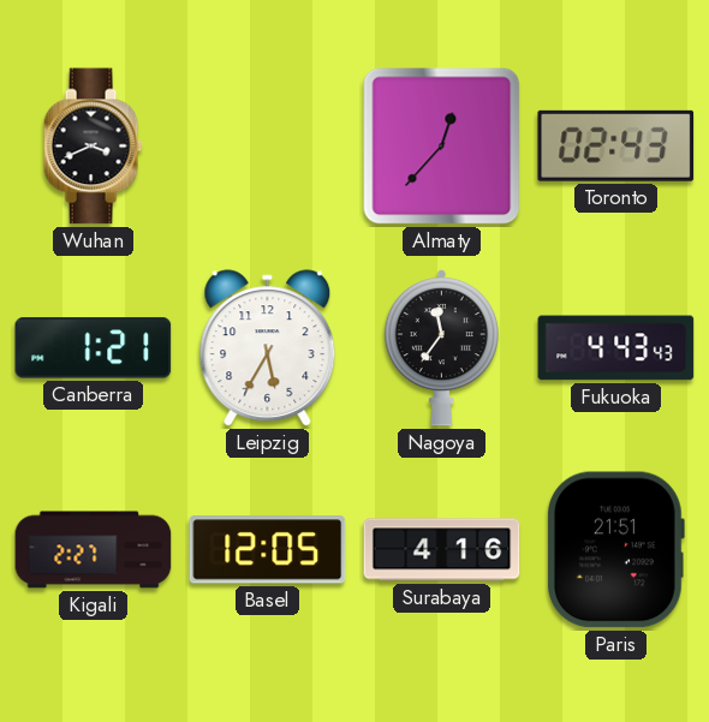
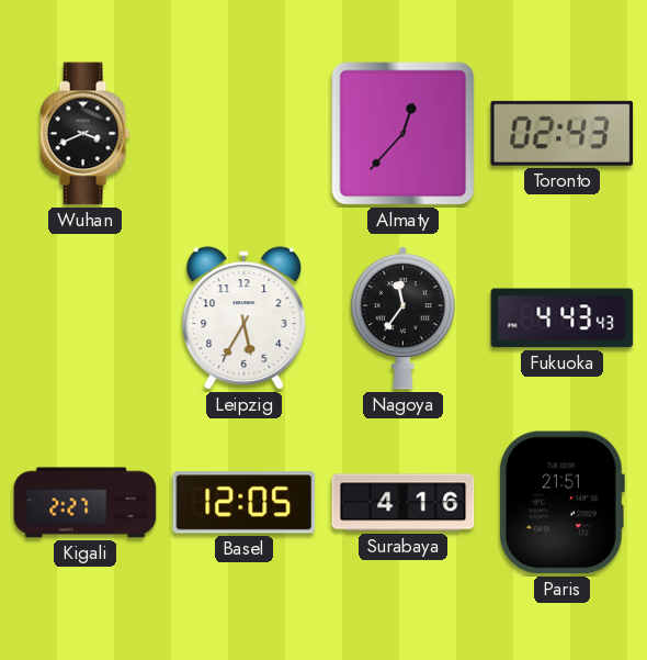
Canberra: 1:21 -> none
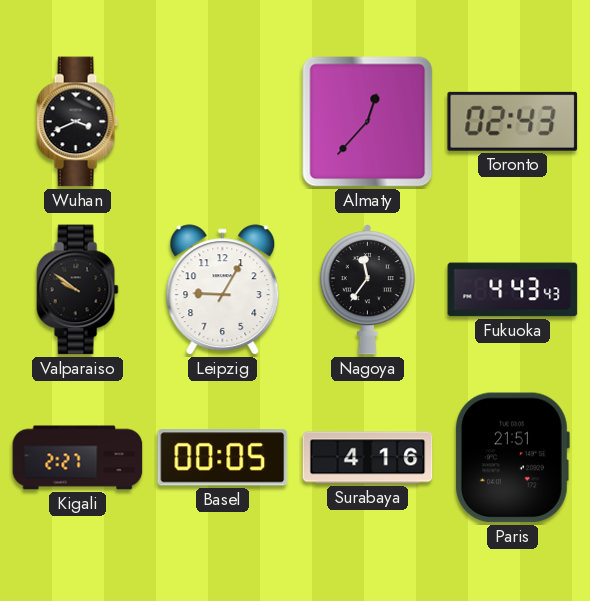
Valparaiso: none -> 9:51
Leipzig: 5:35 -> 9:05
Basel: 12:05 -> 00:05
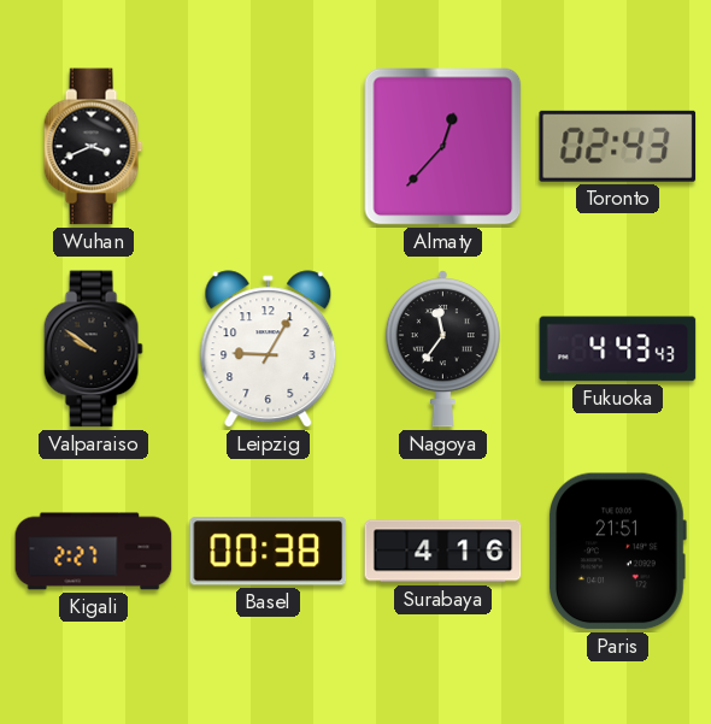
Basel: 00:05 -> 00:38
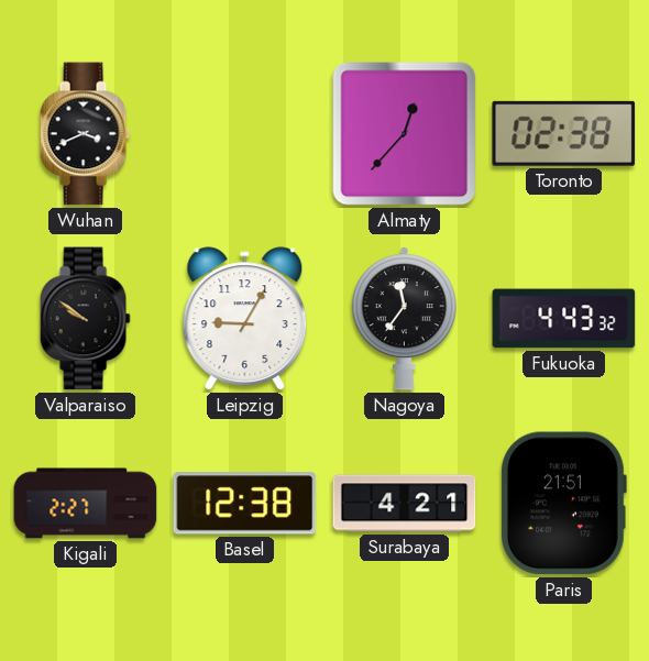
Toronto: 02:43 -> 02:38
Fukuoka: 4:43:43 -> 4:43:32
Basel: 00:38 -> 12:38
Surabaya: 4:16 -> 4:21
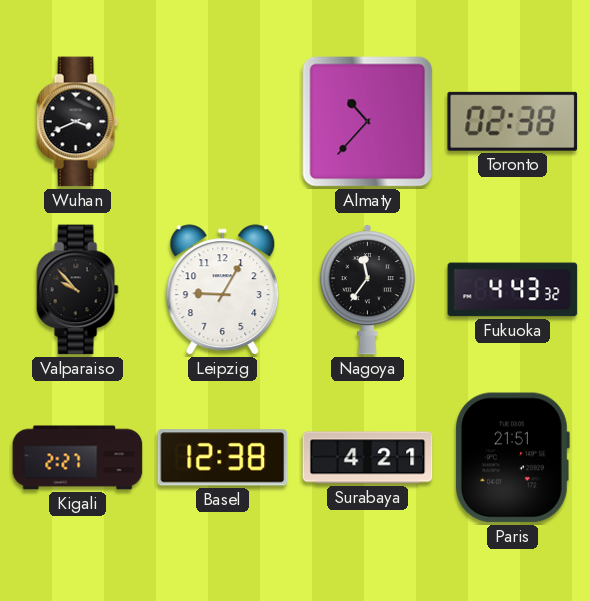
Almaty: 12:37 -> 10:37
Valparaiso: 9:51 -> 9:53
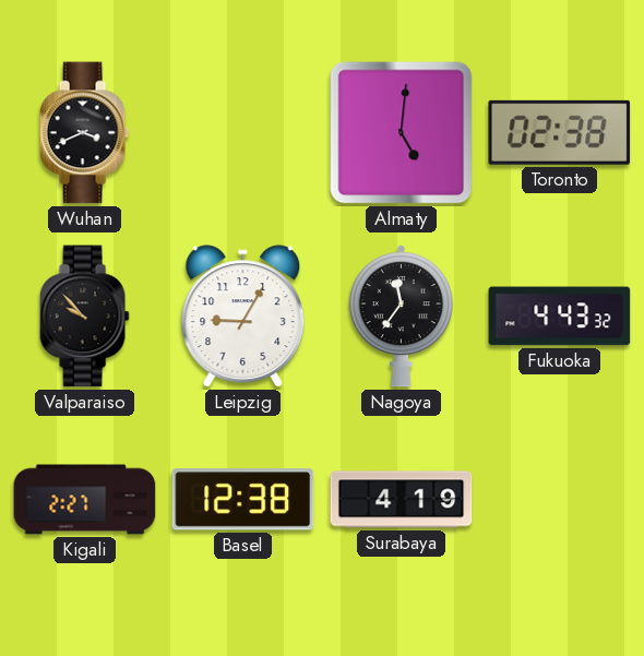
Almaty: 10:37 -> 5:01
Surabaya: 4:21 -> 4:19
Paris: 21:51 -> none
